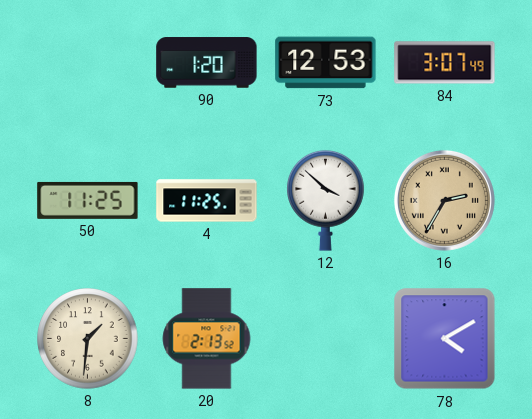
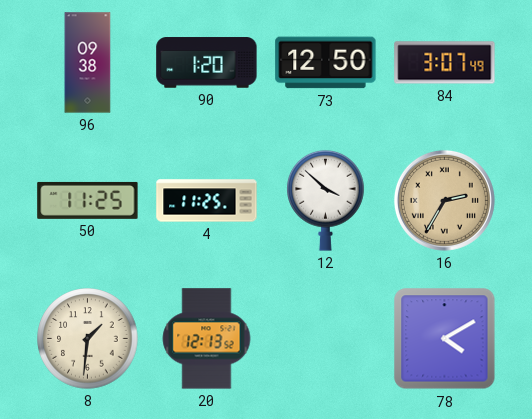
96: none -> 09:38
73: 12:53 -> 12:50
20: 2:13 -> 12:13
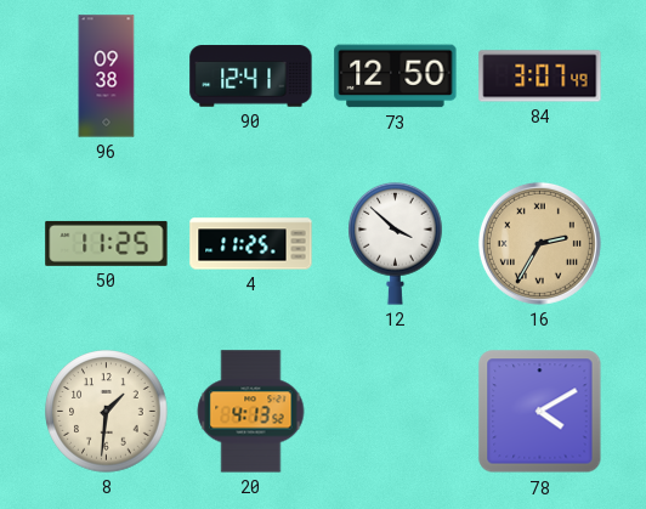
90: 1:20 -> 12:41
20: 12:13 -> 4:13
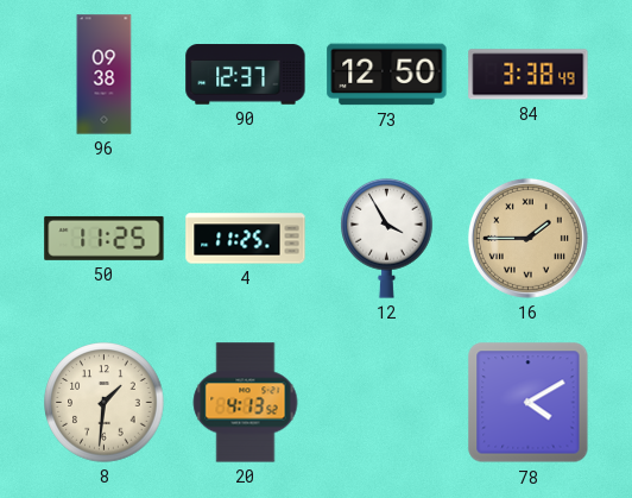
90: 12:41 -> 12:37
84: 3:07 -> 3:38
12: 3:52 -> 3:55
16: 2:35 -> 1:45
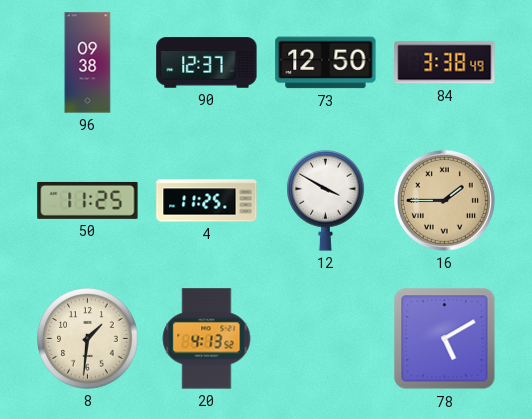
12: 3:55 -> 3:50
78: 4:10 -> 5:10
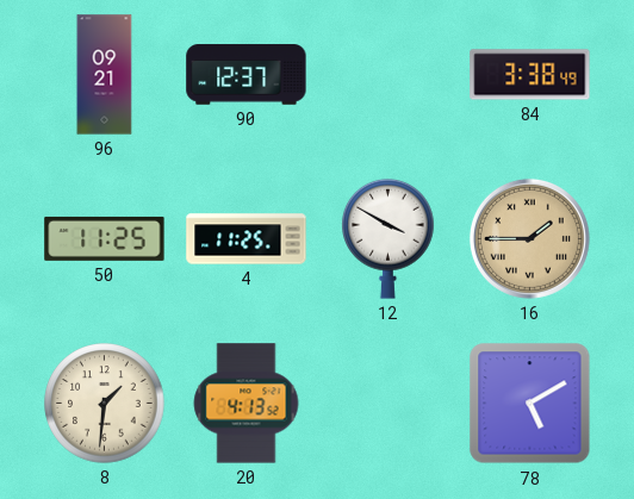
96: 09:38 -> 09:21
73: 12:50 -> none
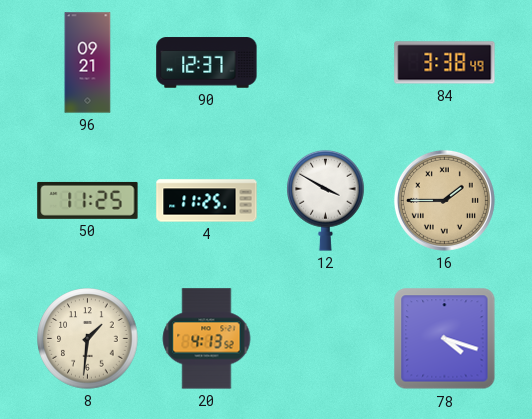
78: 5:10 -> 4:18
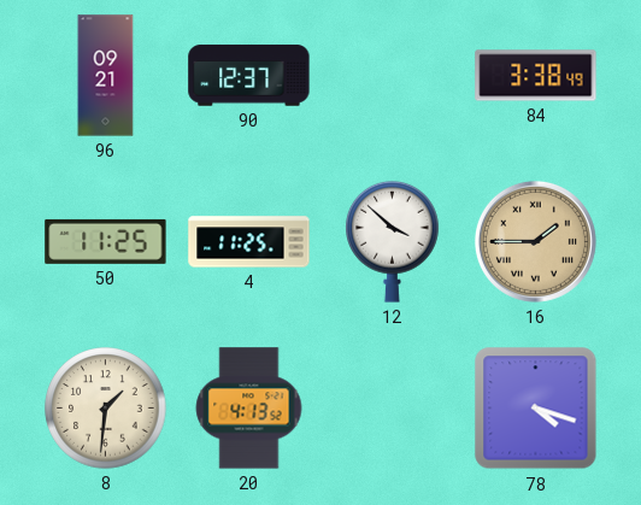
12: 3:50 -> 3:52
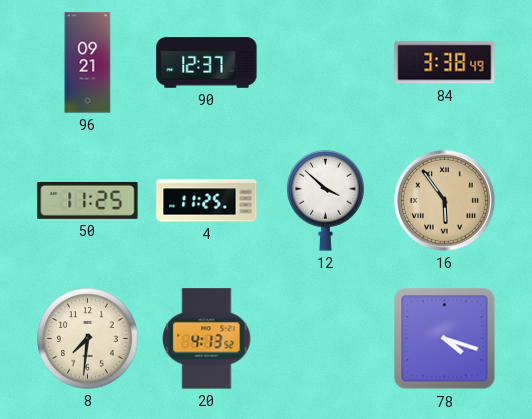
16: 1:45 -> 5:54
8: 1:31 -> 7:31
